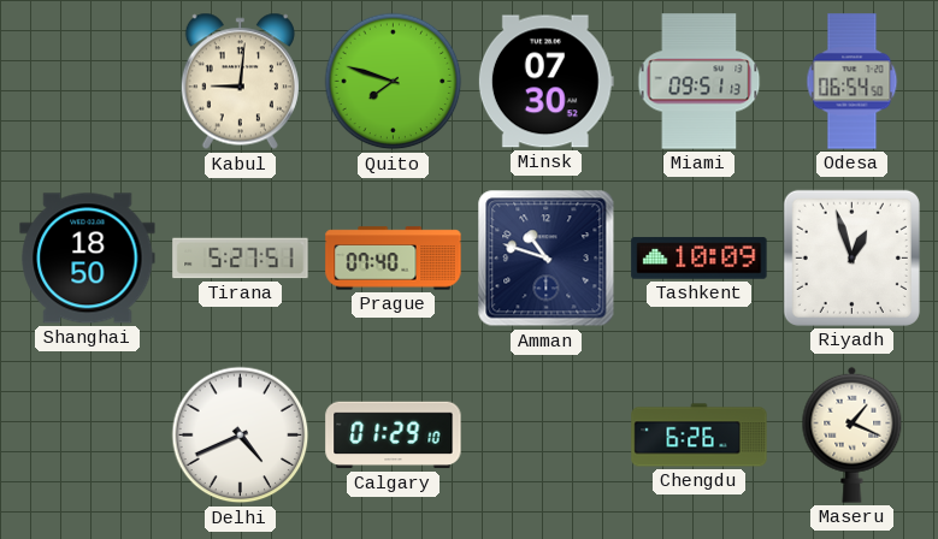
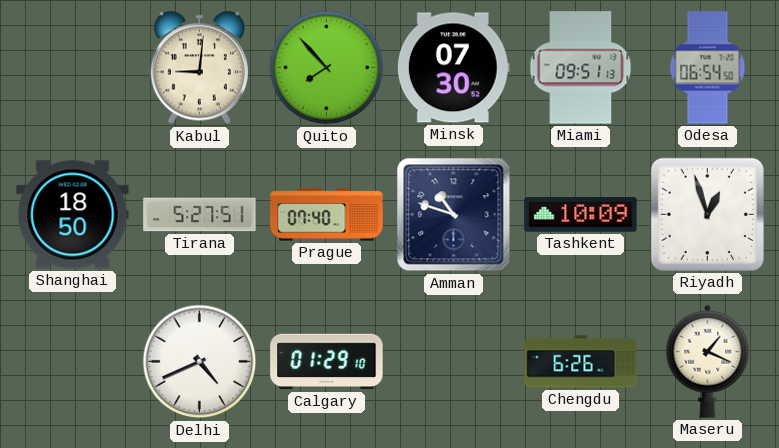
Quito: 7:48 -> 7:53
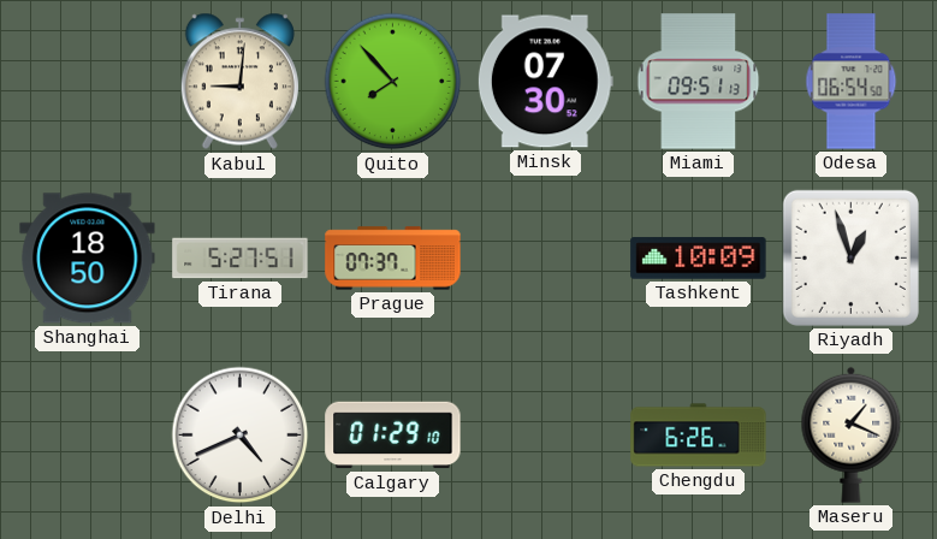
Prague: 07:40 -> 07:37
Amman: 10:48 -> none
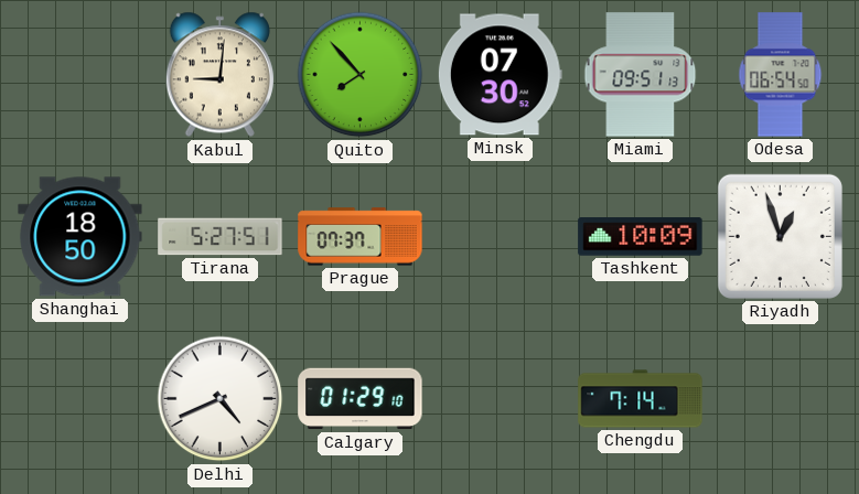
Chengdu: 6:26 -> 7:14
Maseru: 1:19 -> none
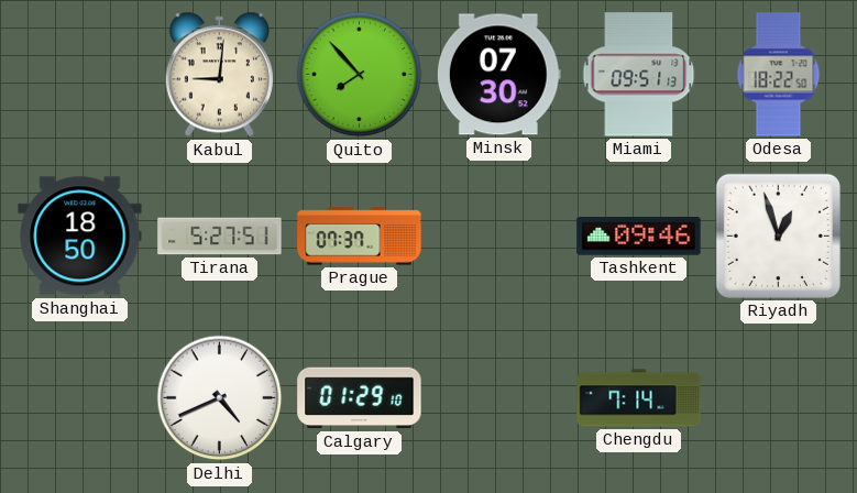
Odesa: 06:54 -> 18:22
Tashkent: 10:09 -> 09:46
